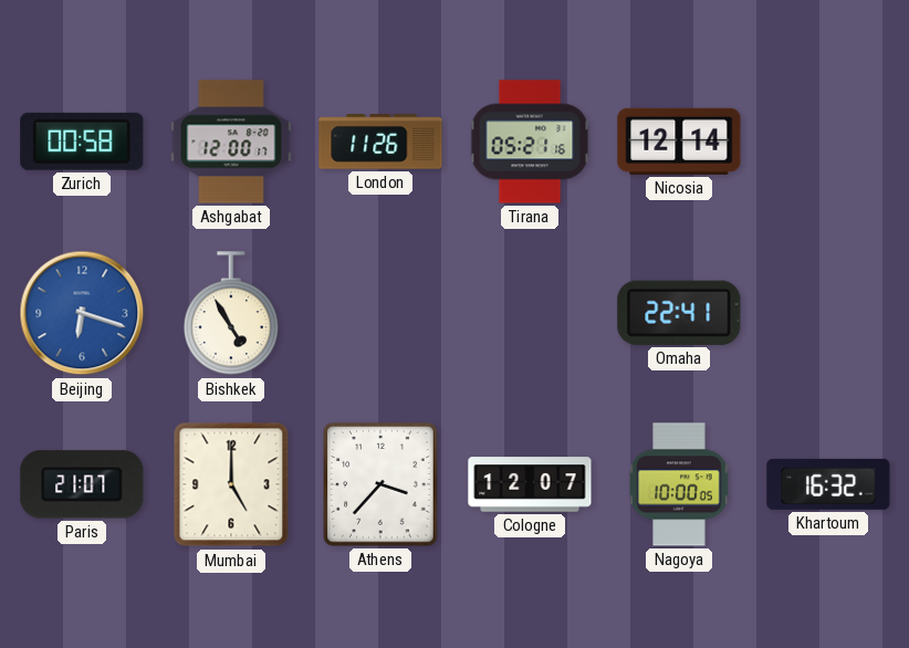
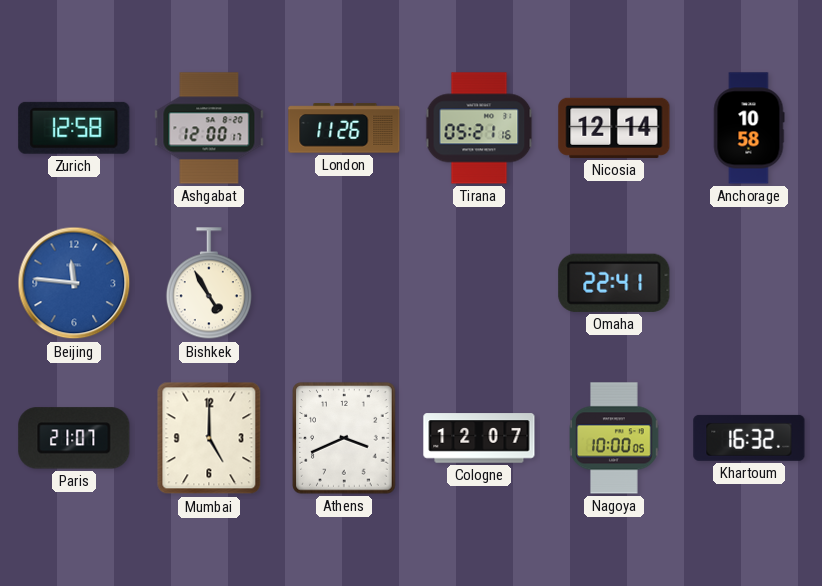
Zurich: 00:58 -> 12:58
Anchorage: none -> 10:58
Beijing: 6:18 -> 11:46
Athens: 3:37 -> 3:41
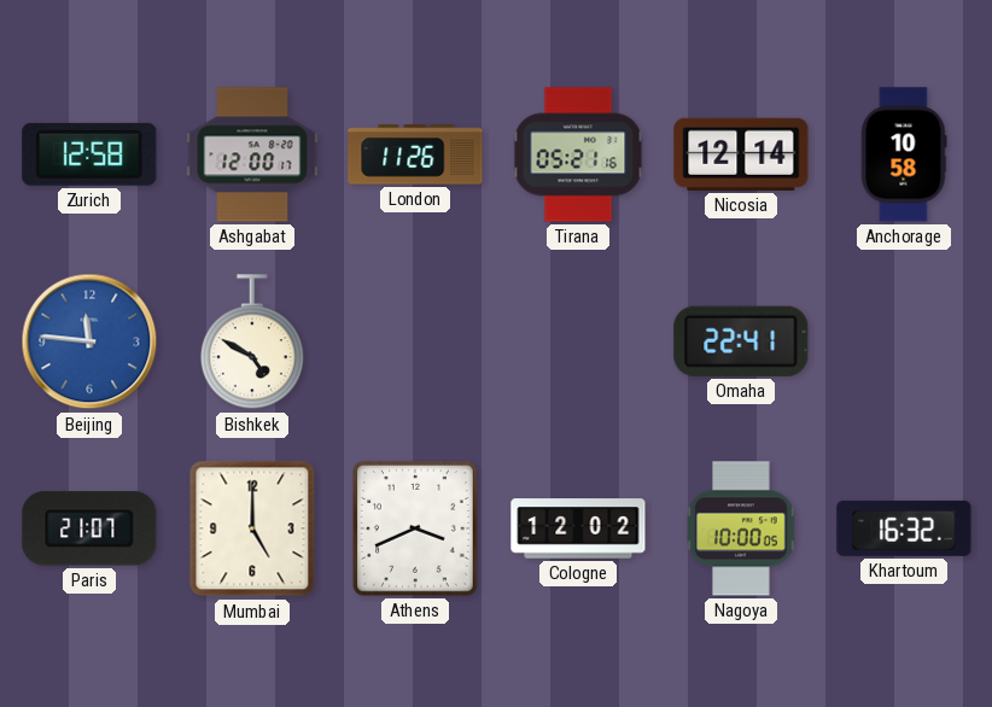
Bishkek: 4:55 -> 4:50
Cologne: 12:07 -> 12:02
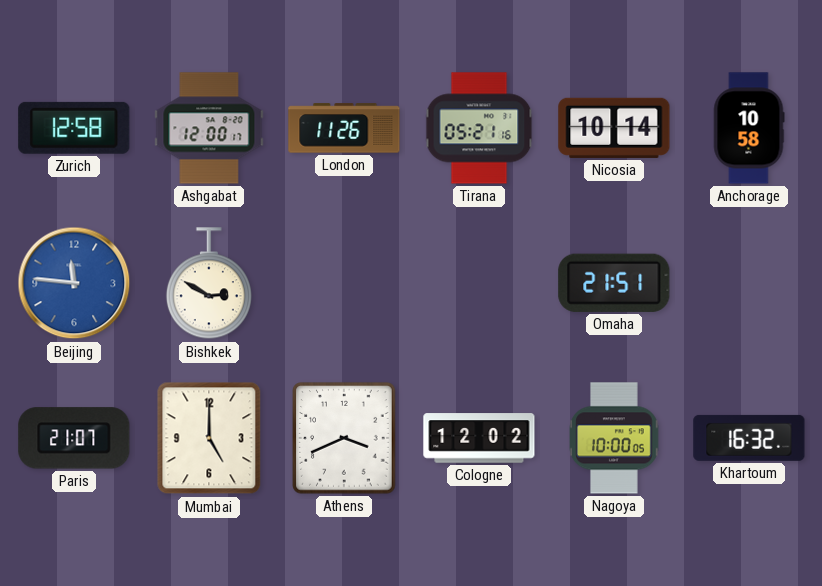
Nicosia: 12:14 -> 10:14
Bishkek: 4:50 -> 2:50
Omaha: 22:41 -> 21:51
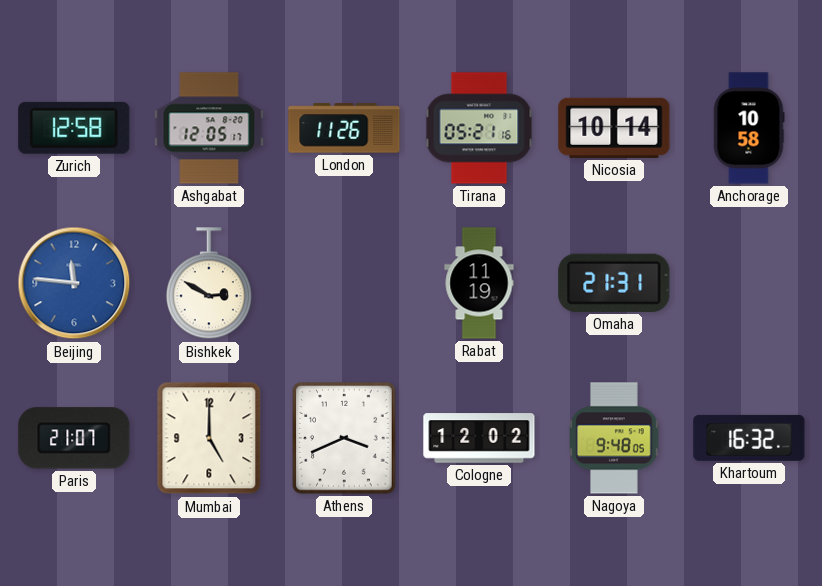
Ashgabat: 12:00 -> 12:05
Rabat: none -> 11:19
Omaha: 21:51 -> 21:31
Nagoya: 10:00 -> 9:48
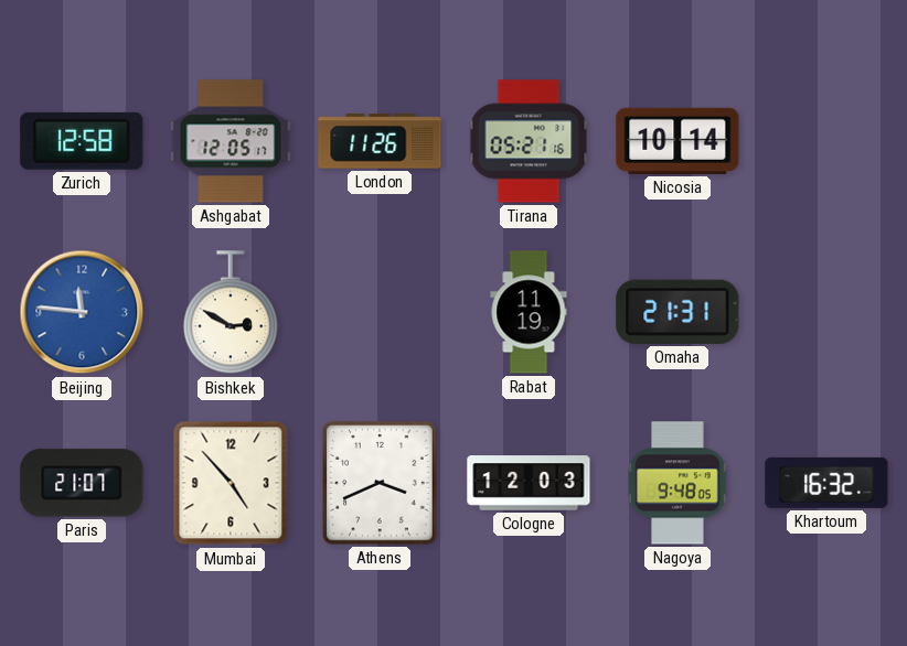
Anchorage: 10:58 -> none
Mumbai: 5:00 -> 4:53
Cologne: 12:02 -> 12:03
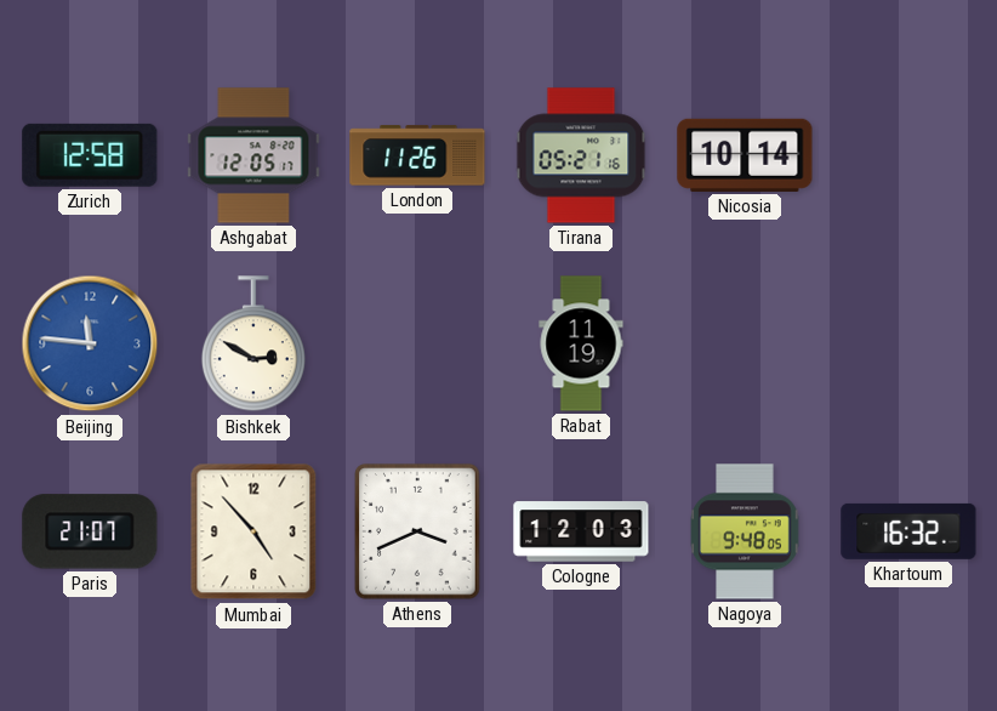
Omaha: 21:31 -> none
